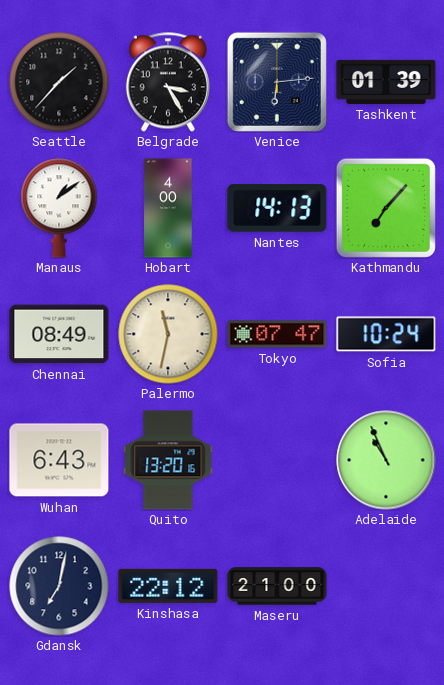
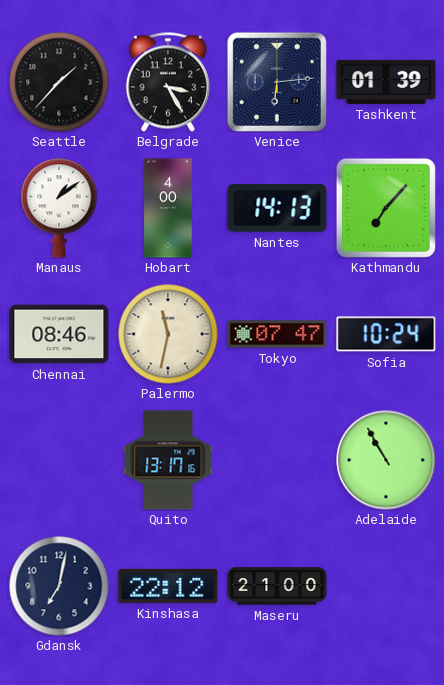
Chennai: 08:49 -> 08:46
Wuhan: 6:43 -> none
Quito: 13:20 -> 13:17
Adelaide: 10:56 -> 10:55
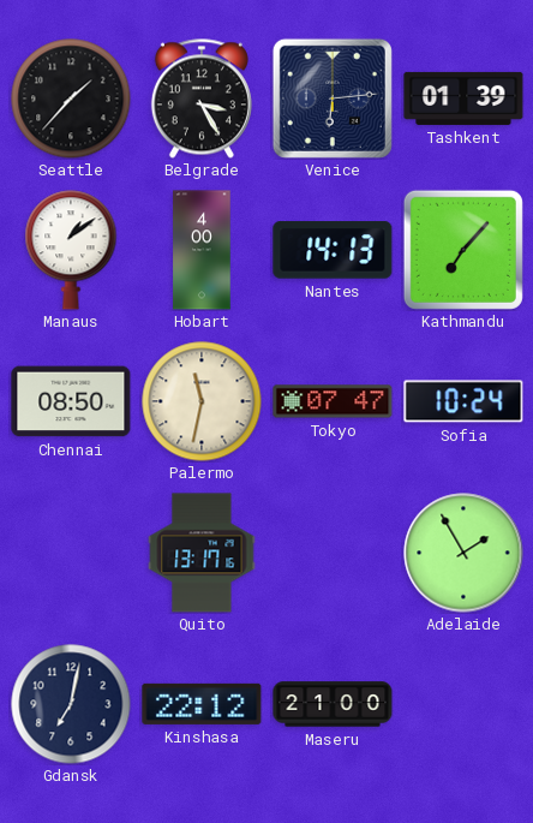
Chennai: 08:46 -> 08:50
Adelaide: 10:55 -> 1:55
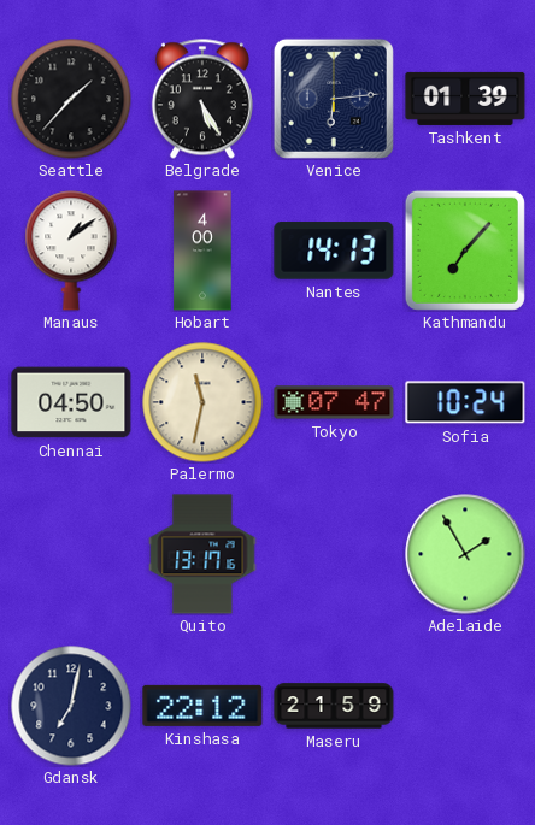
Belgrade: 3:25 -> 5:25
Chennai: 08:50 -> 04:50
Maseru: 21:00 -> 21:59
